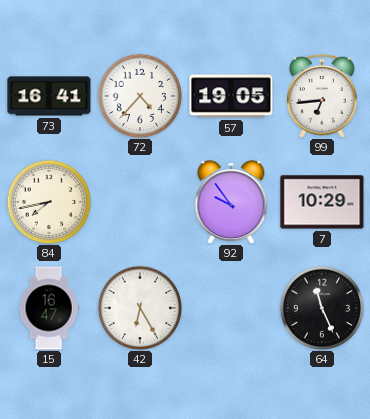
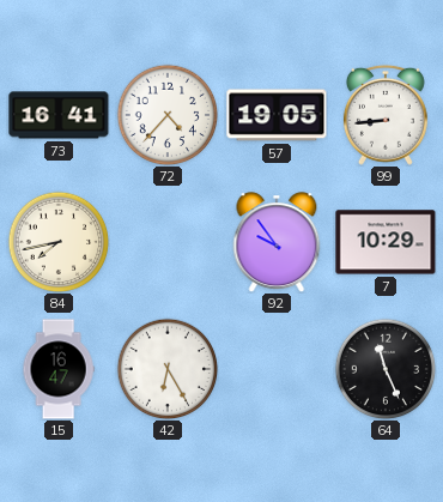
99: 6:44 -> 8:44
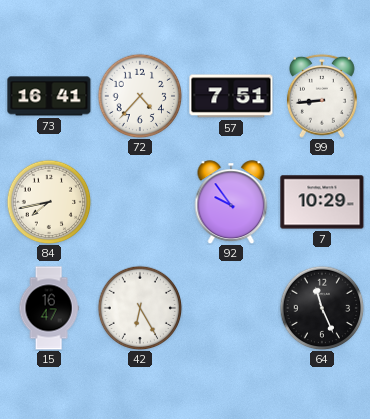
57: 19:05 -> 7:51
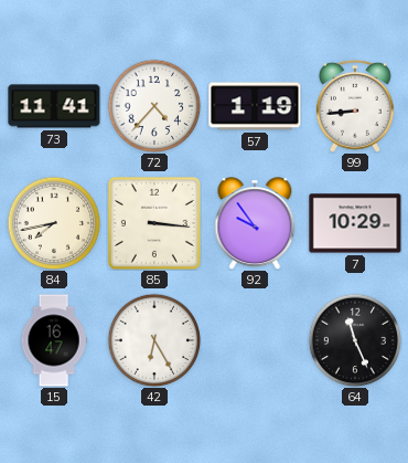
73: 16:41 -> 11:41
57: 7:51 -> 1:19
85: none -> 3:16
